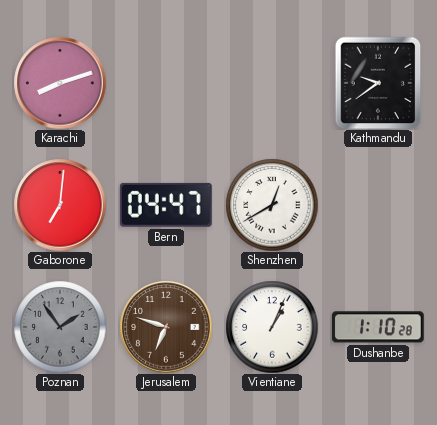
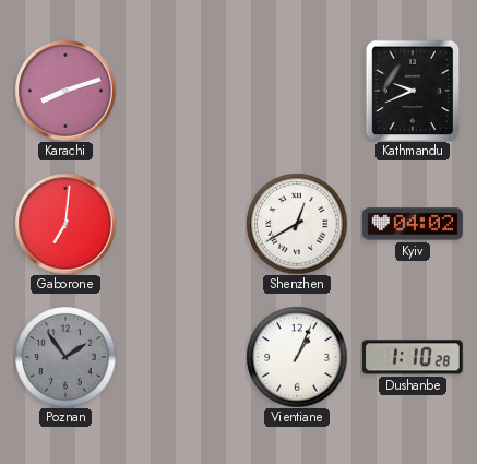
Kathmandu: 9:39 -> 9:41
Bern: 04:47 -> none
Kyiv: none -> 04:02
Jerusalem: 6:48 -> none
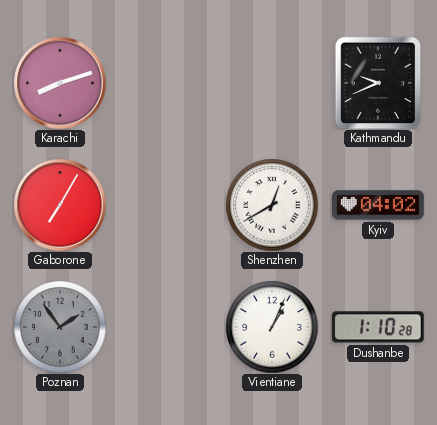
Gaborone: 7:01 -> 7:05
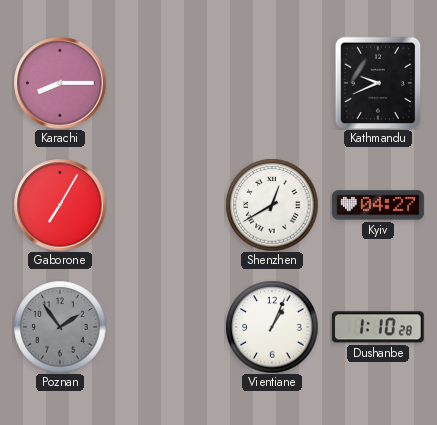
Karachi: 8:12 -> 8:15
Kyiv: 04:02 -> 04:27
